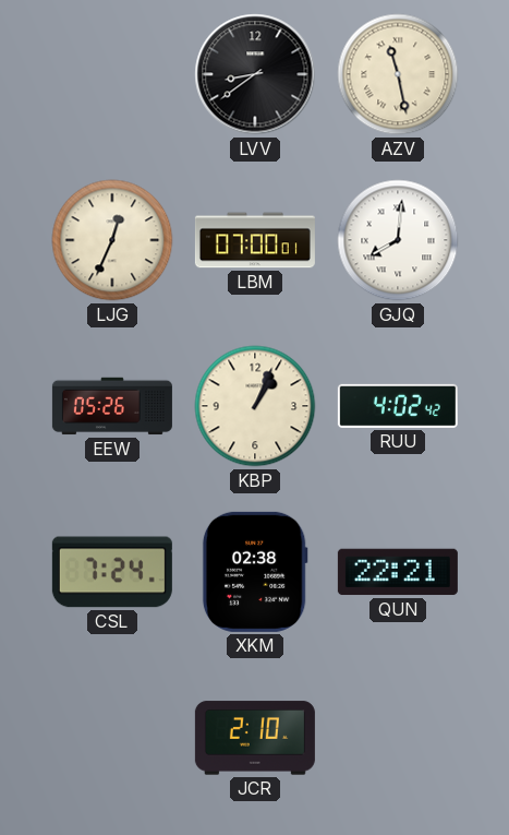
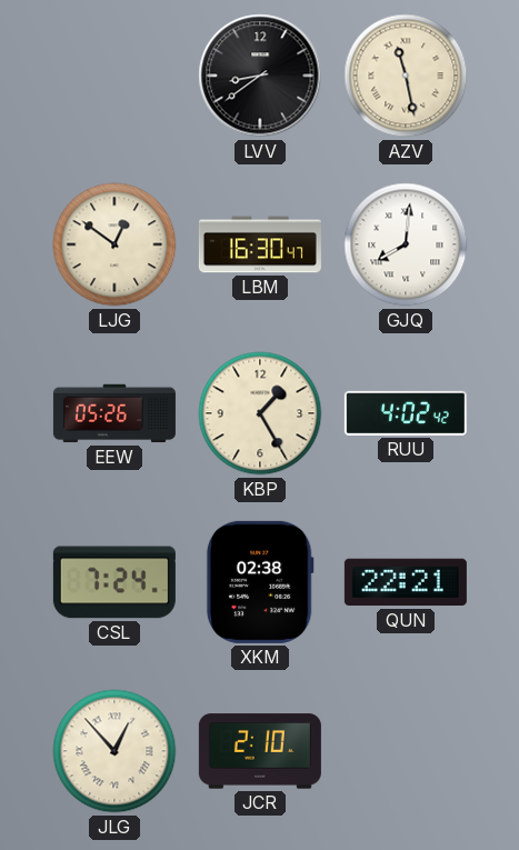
LJG: 12:34 -> 12:51
LBM: 07:00 -> 16:30
KBP: 1:04 -> 1:25
JLG: none -> 12:53
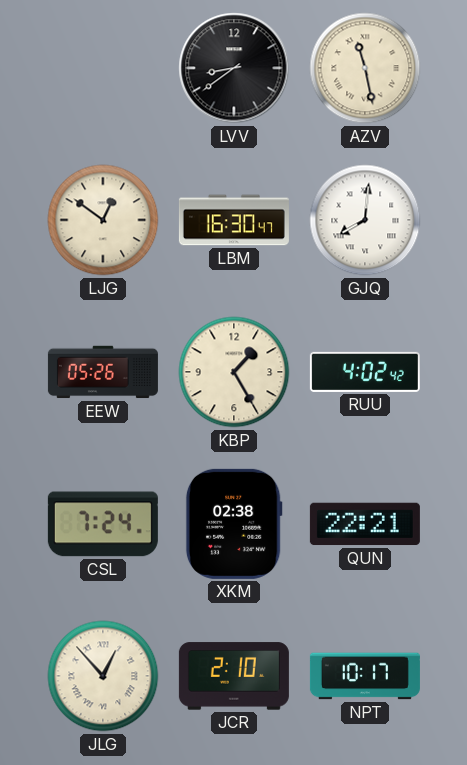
NPT: none -> 10:17
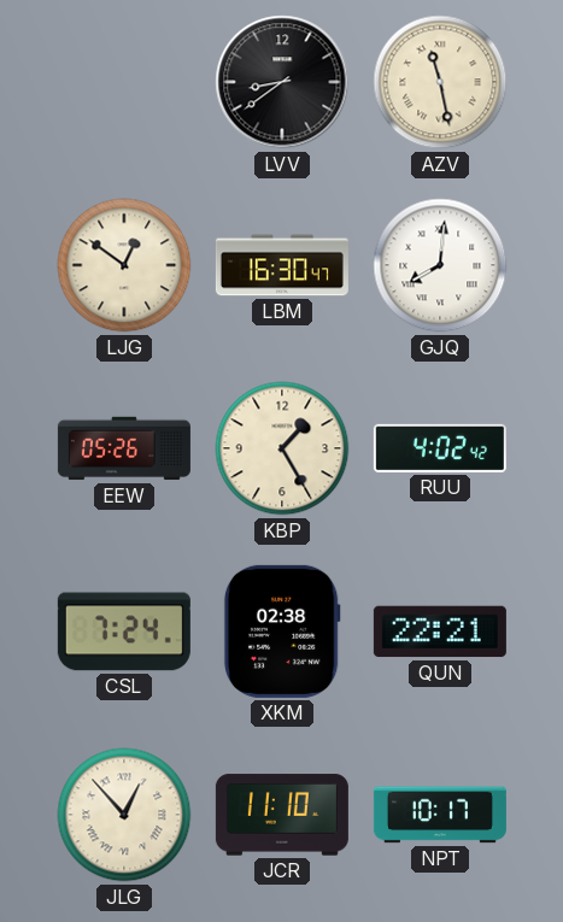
JCR: 2:10 -> 11:10
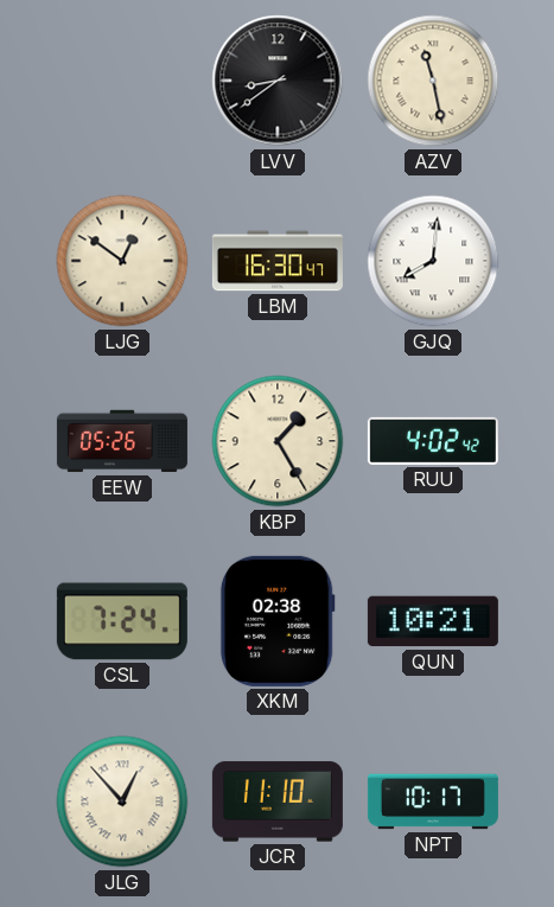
QUN: 22:21 -> 10:21
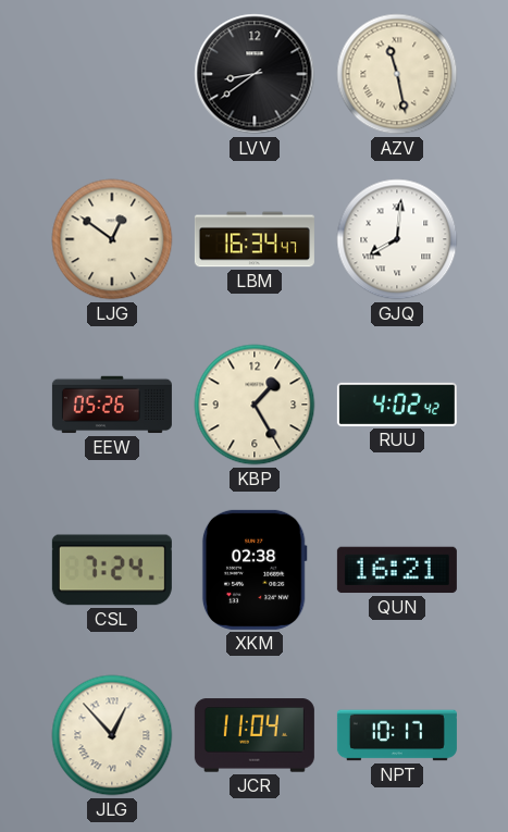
LBM: 16:30 -> 16:34
QUN: 10:21 -> 16:21
JCR: 11:10 -> 11:04
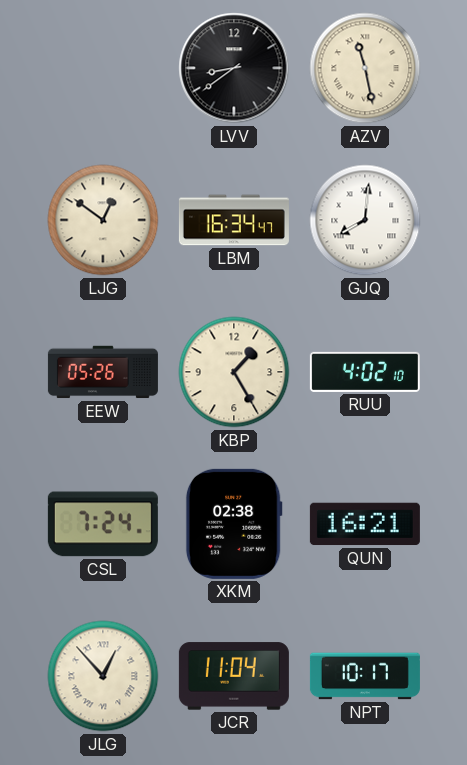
RUU: 4:02:42 -> 4:02:10
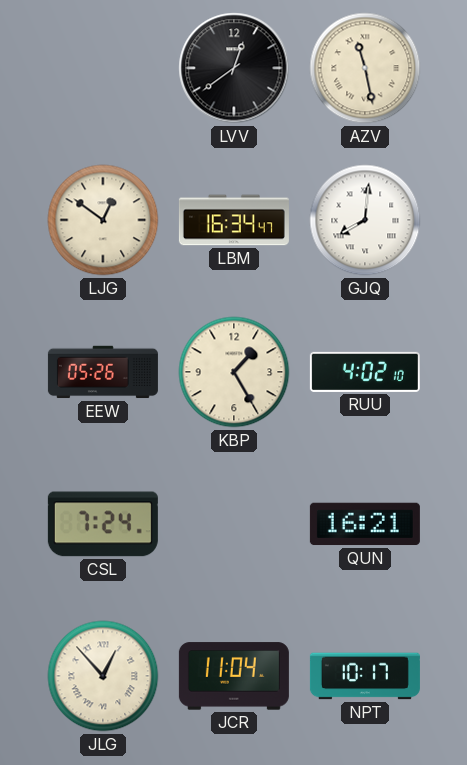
LVV: 8:39 -> 12:39
XKM: 02:38 -> none
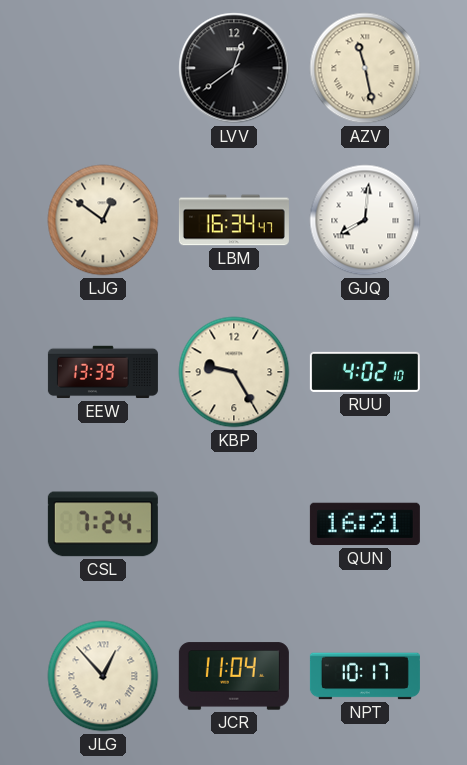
EEW: 05:26 -> 13:39
KBP: 1:25 -> 9:25
